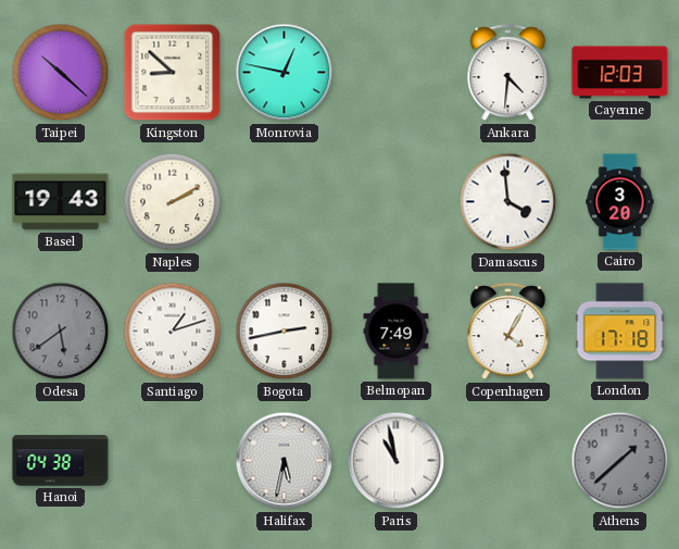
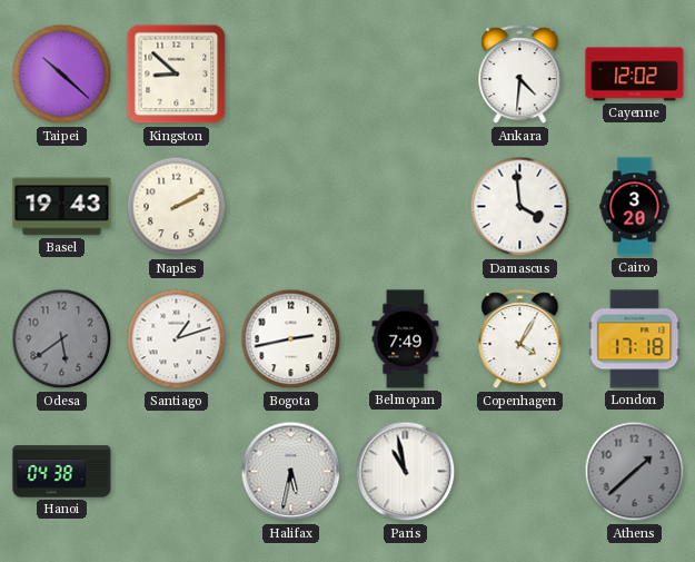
Monrovia: 12:47 -> none
Cayenne: 12:03 -> 12:02
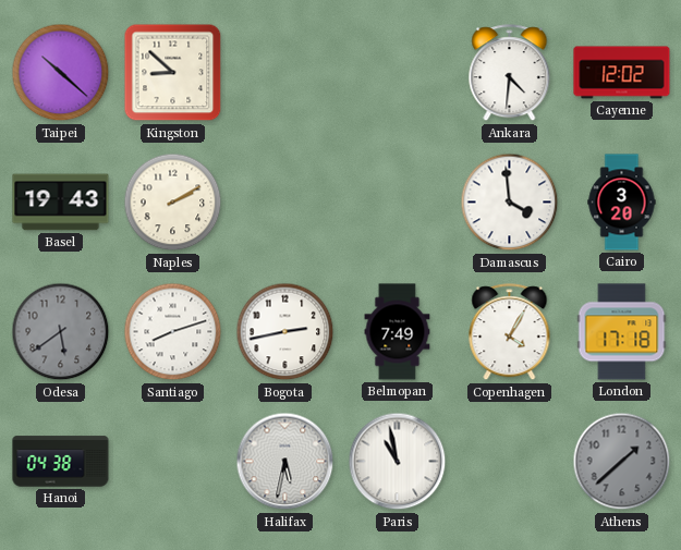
Santiago: 1:12 -> 8:12
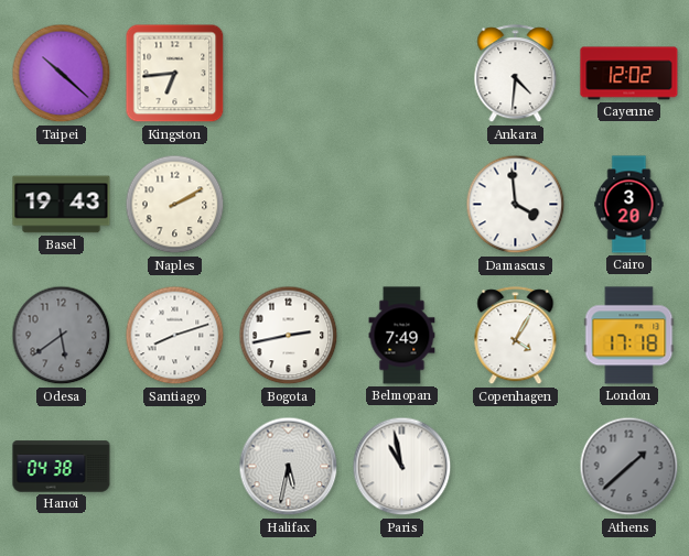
Kingston: 8:52 -> 6:44
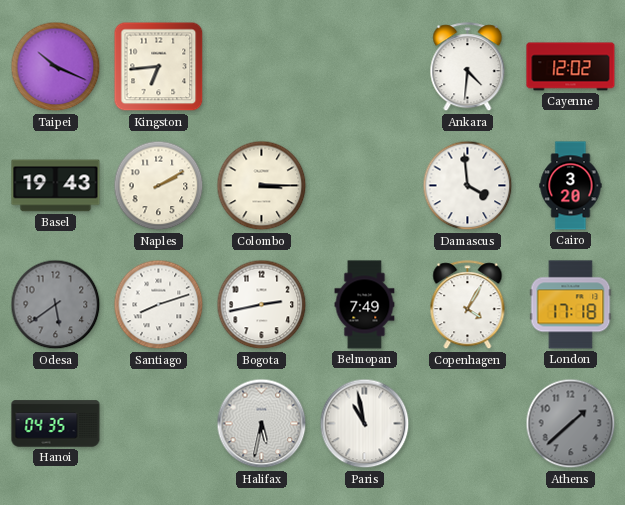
Taipei: 10:22 -> 10:19
Colombo: none -> 3:15
Hanoi: 04:38 -> 04:35
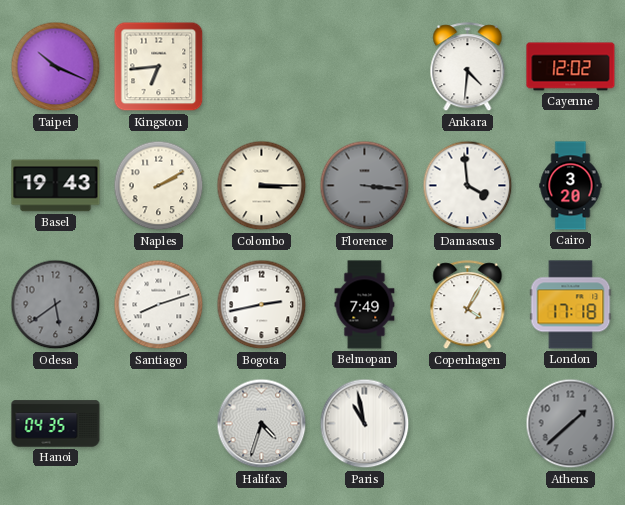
Florence: none -> 3:16
Halifax: 5:32 -> 4:33
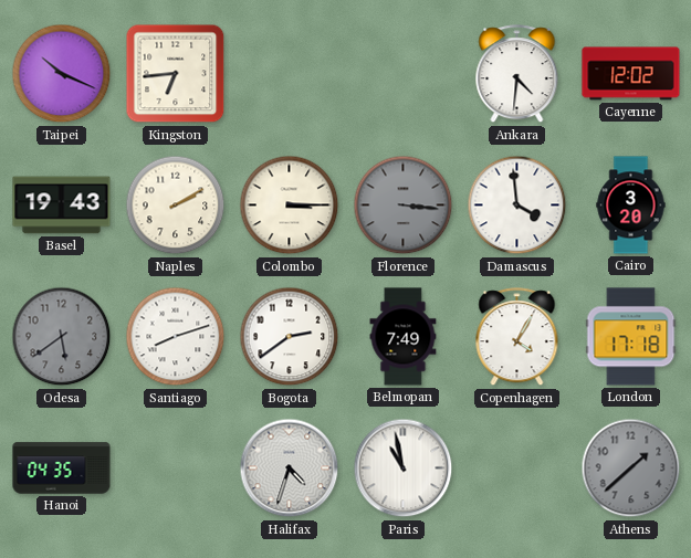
Bogota: 2:43 -> 2:39
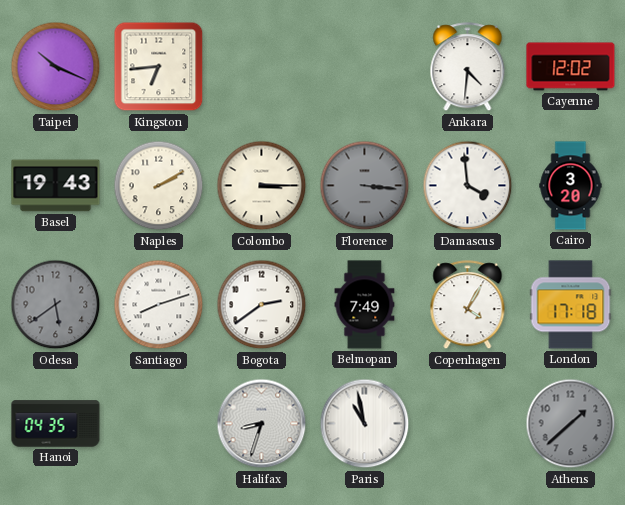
Halifax: 4:33 -> 8:33
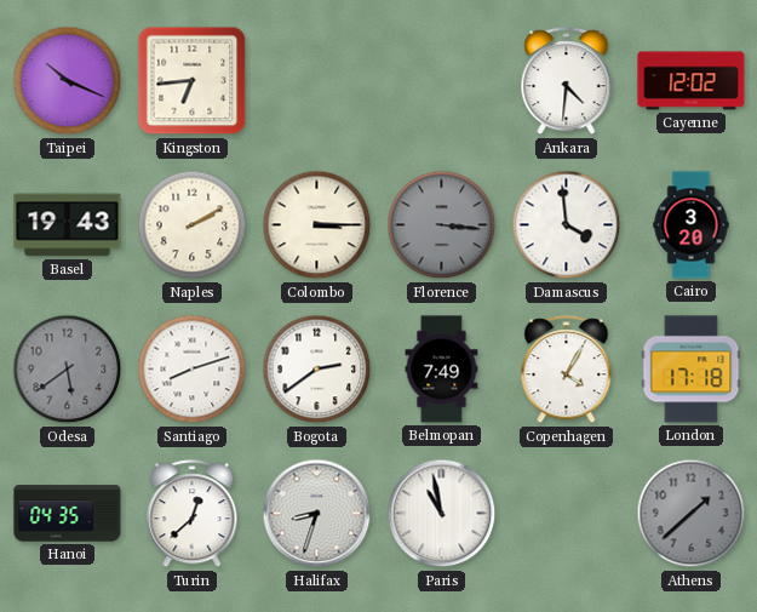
Turin: none -> 12:38
